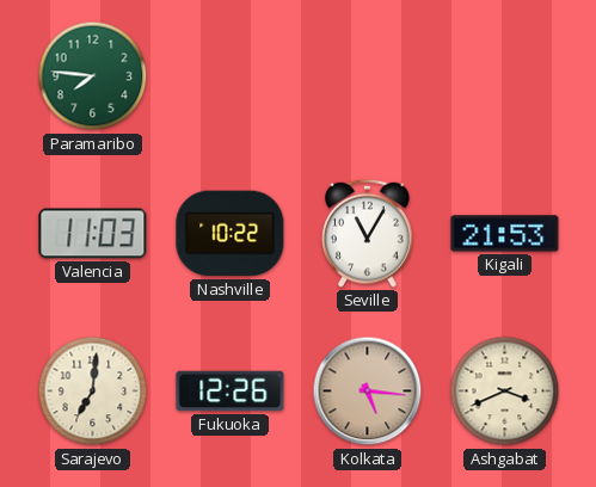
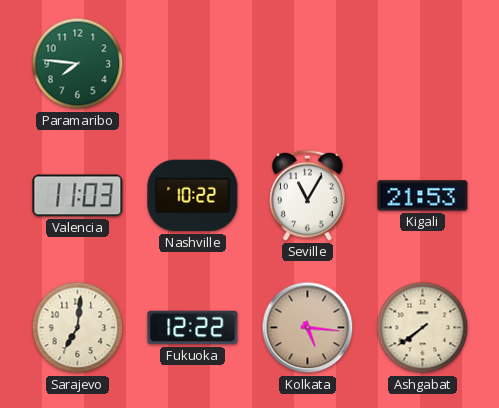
Fukuoka: 12:26 -> 12:22
Ashgabat: 3:41 -> 7:39
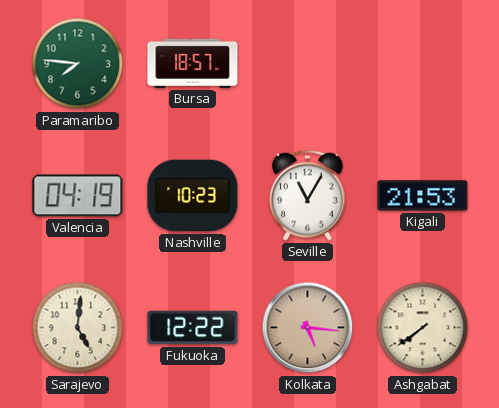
Bursa: none -> 18:57
Valencia: 11:03 -> 04:19
Nashville: 10:22 -> 10:23
Sarajevo: 7:01 -> 5:01
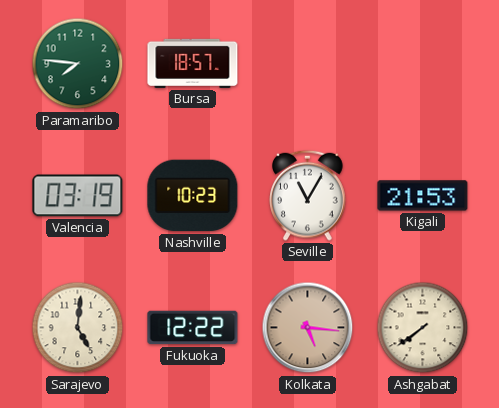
Valencia: 04:19 -> 03:19
